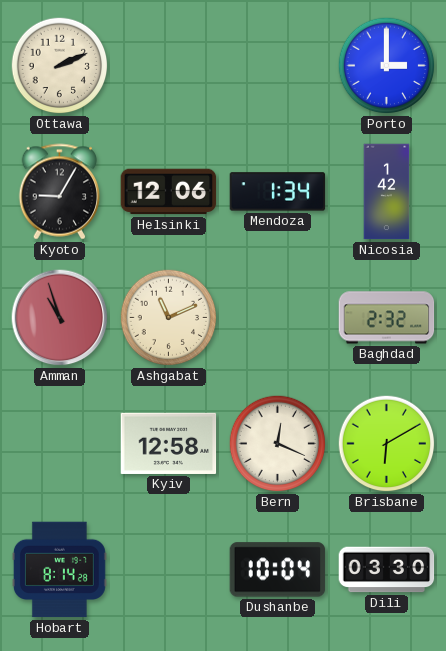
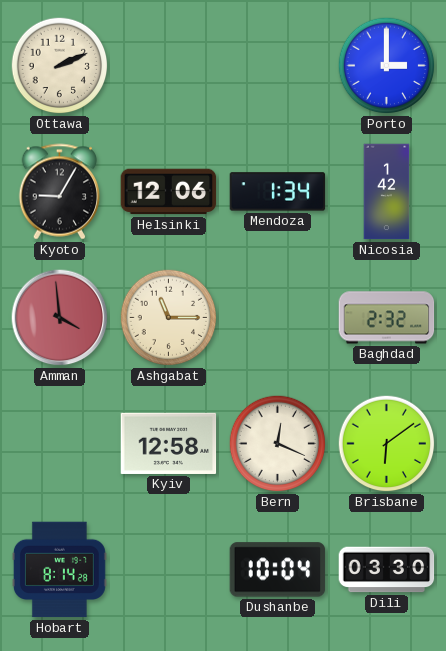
Amman: 10:57 -> 3:59
Ashgabat: 11:11 -> 11:15
Brisbane: 6:10 -> 6:09
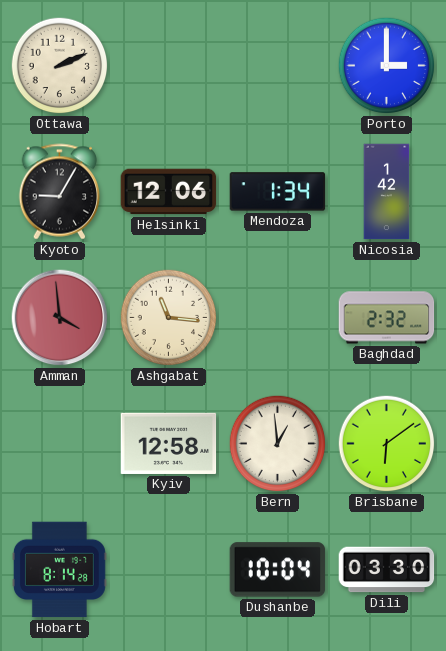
Ashgabat: 11:15 -> 11:16
Bern: 12:19 -> 12:59
